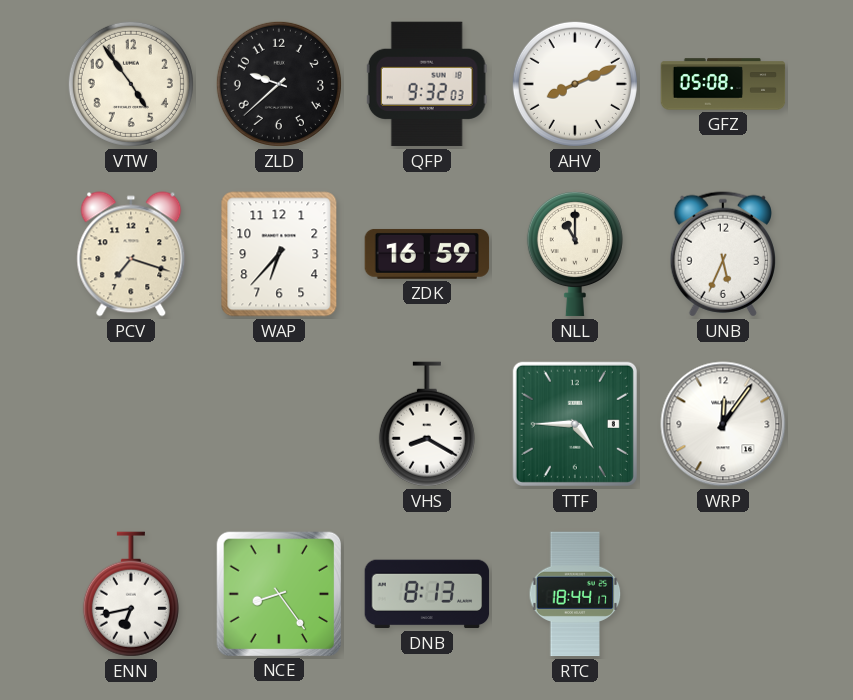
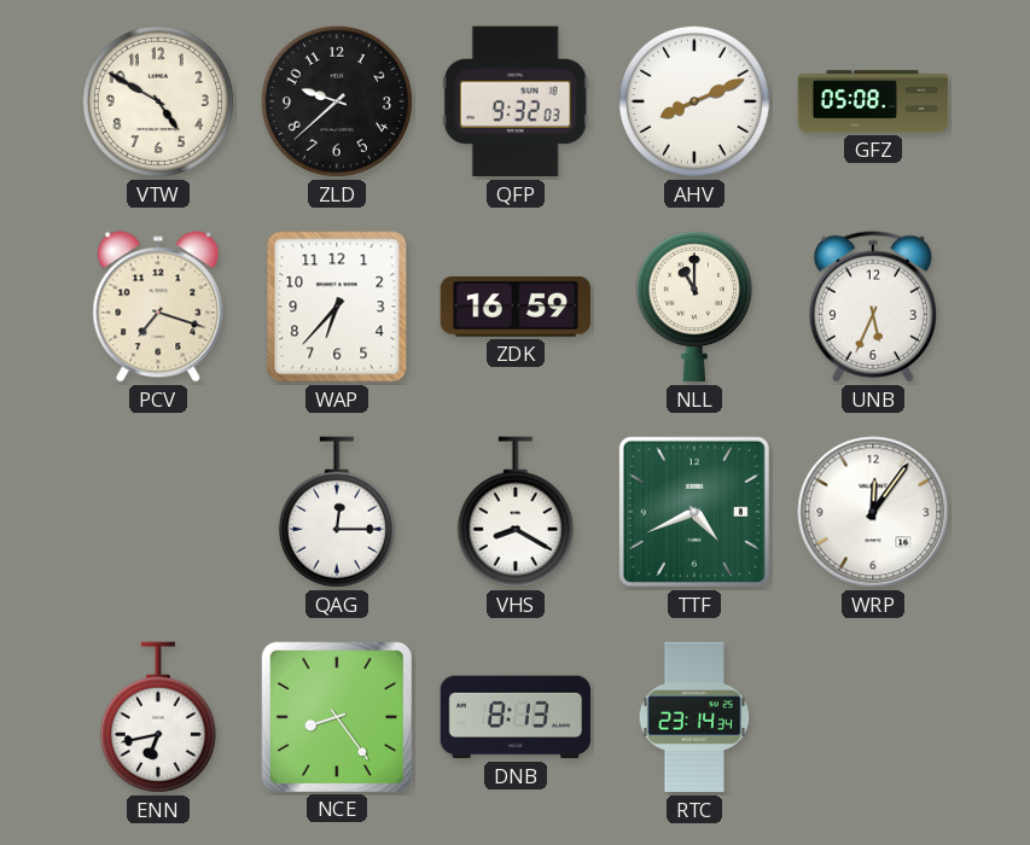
VTW: 4:54 -> 4:50
QAG: none -> 12:15
TTF: 4:45 -> 4:41
RTC: 18:44 -> 23:14
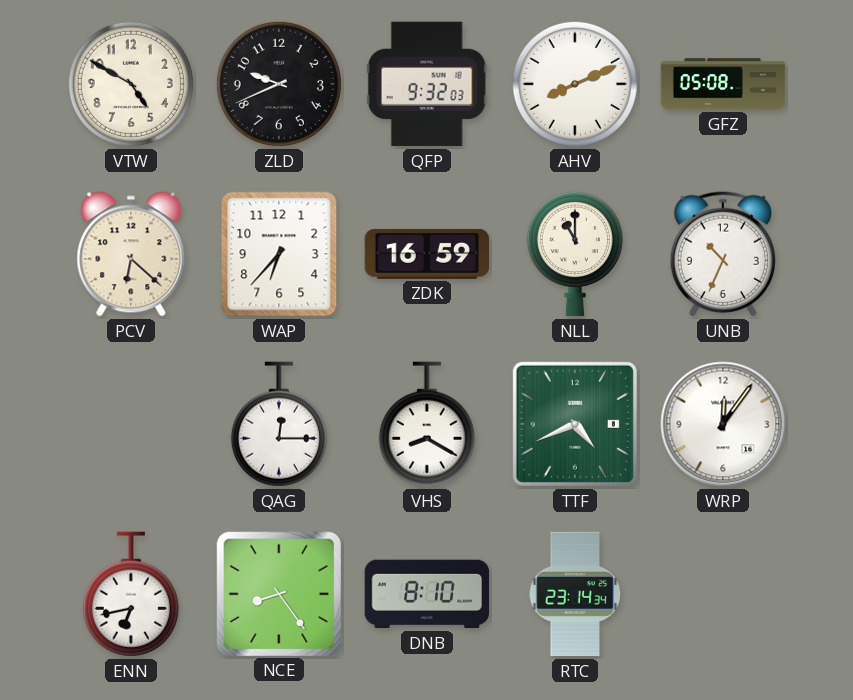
ZLD: 9:38 -> 9:41
PCV: 7:18 -> 6:22
UNB: 5:34 -> 10:34
DNB: 8:13 -> 8:10
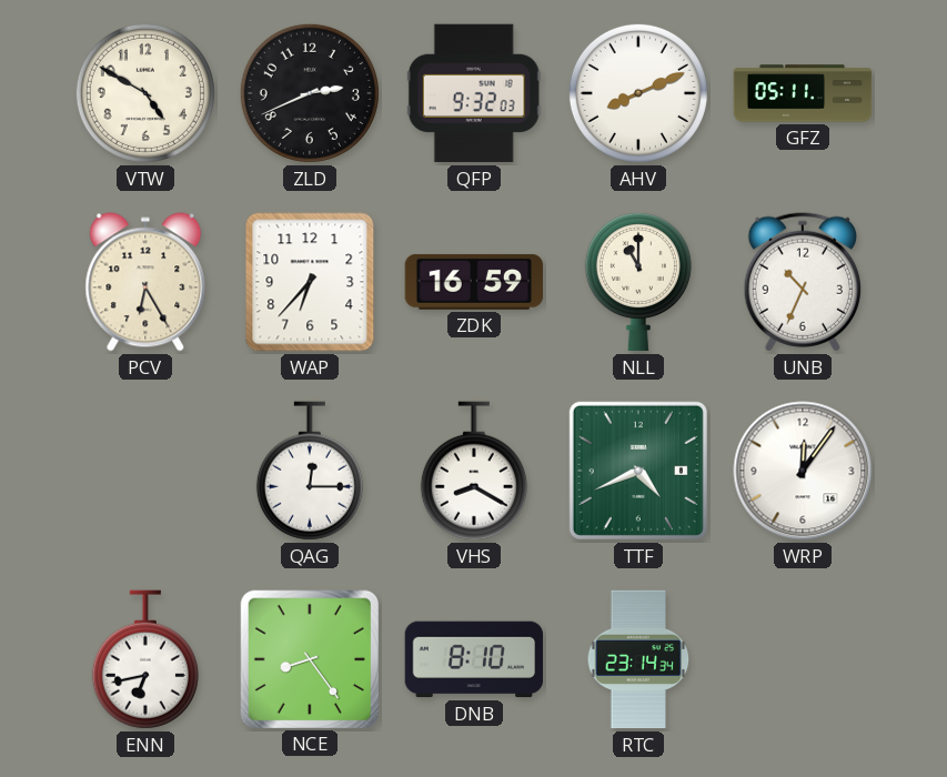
ZLD: 9:41 -> 2:41
GFZ: 05:08 -> 05:11
PCV: 6:22 -> 6:25
